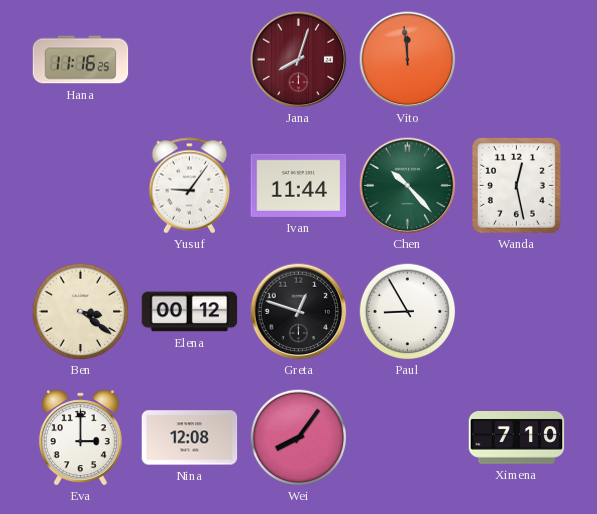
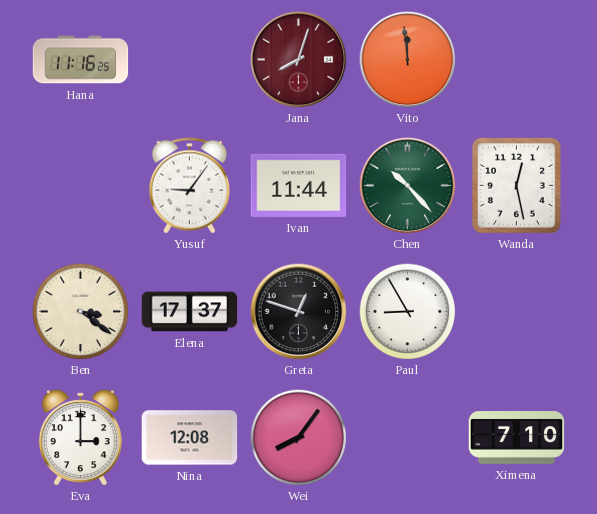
Elena: 00:12 -> 17:37
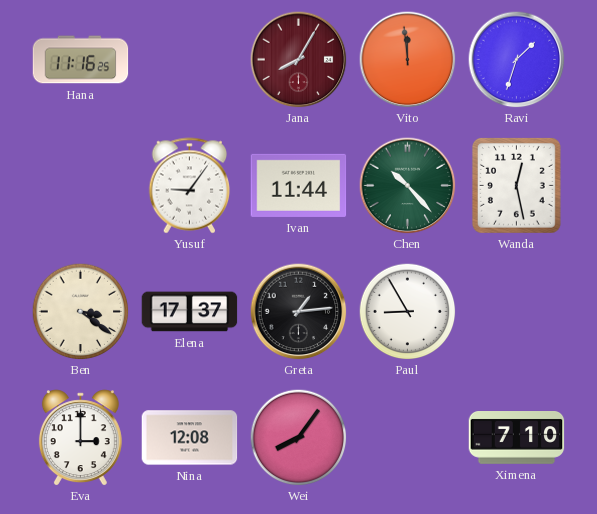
Jana: 8:03 -> 8:05
Ravi: none -> 1:33
Greta: 12:48 -> 1:14
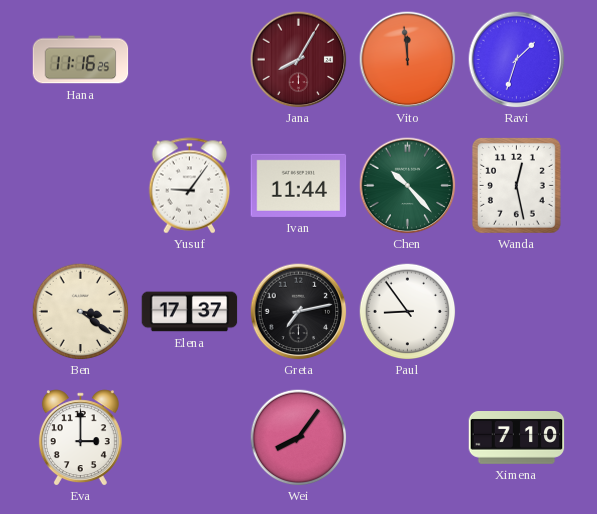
Greta: 1:14 -> 7:13
Paul: 8:55 -> 8:54
Nina: 12:08 -> none
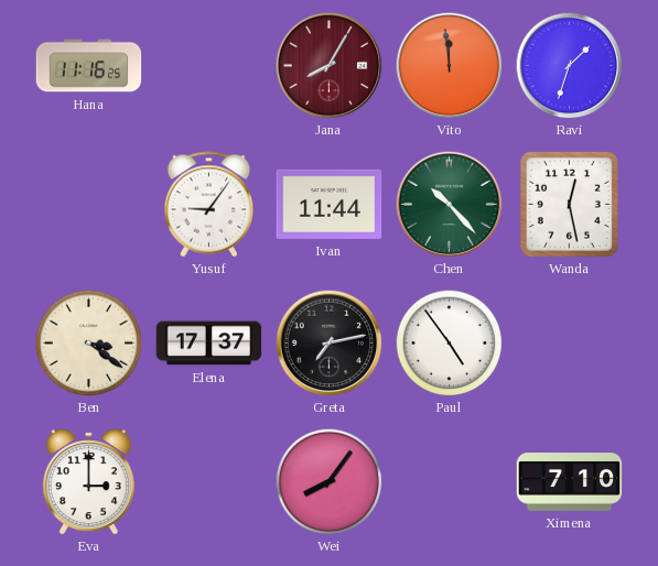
Paul: 8:54 -> 4:54
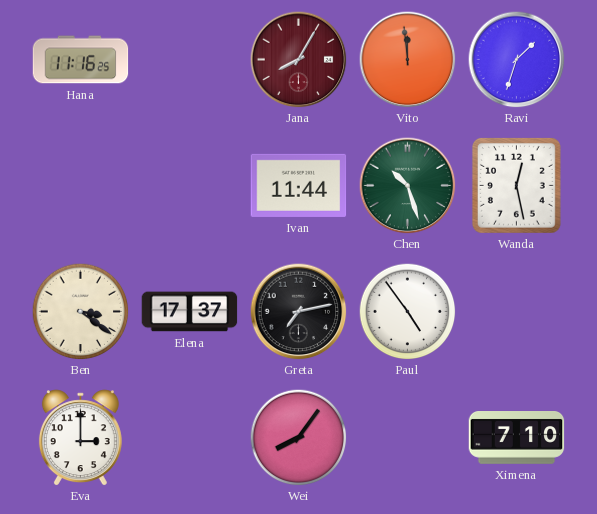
Yusuf: 9:06 -> none
Chen: 10:23 -> 10:27
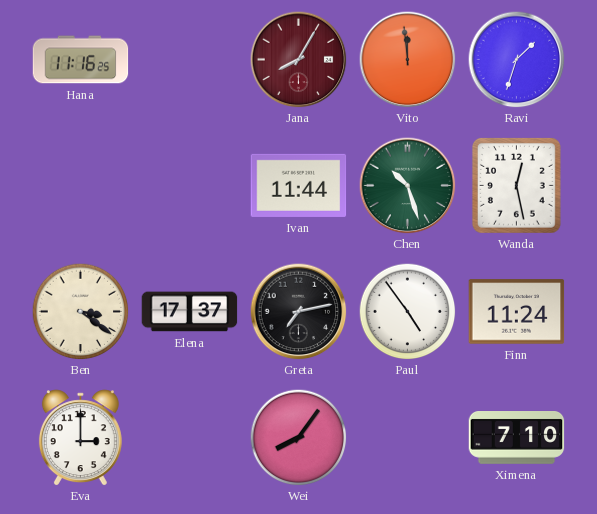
Finn: none -> 11:24
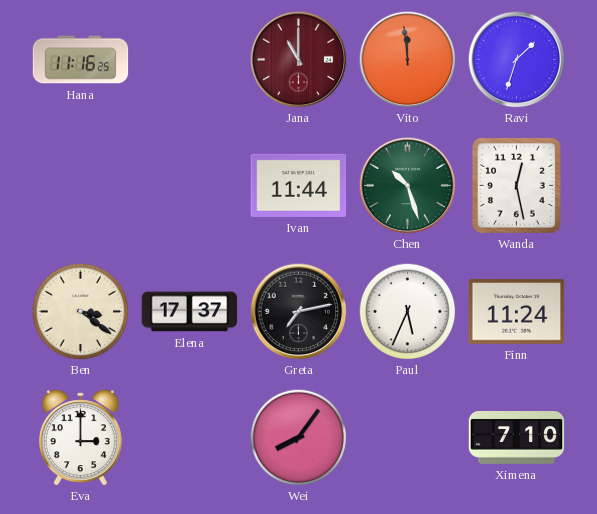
Jana: 8:05 -> 11:00
Paul: 4:54 -> 5:34
